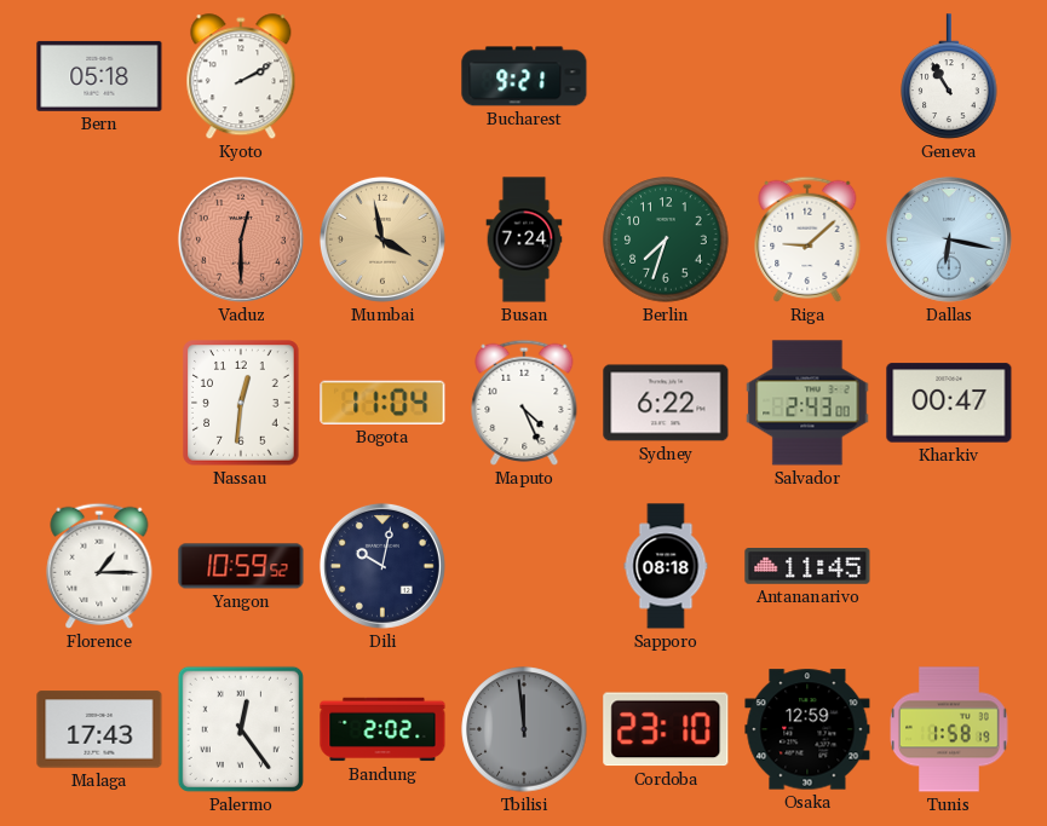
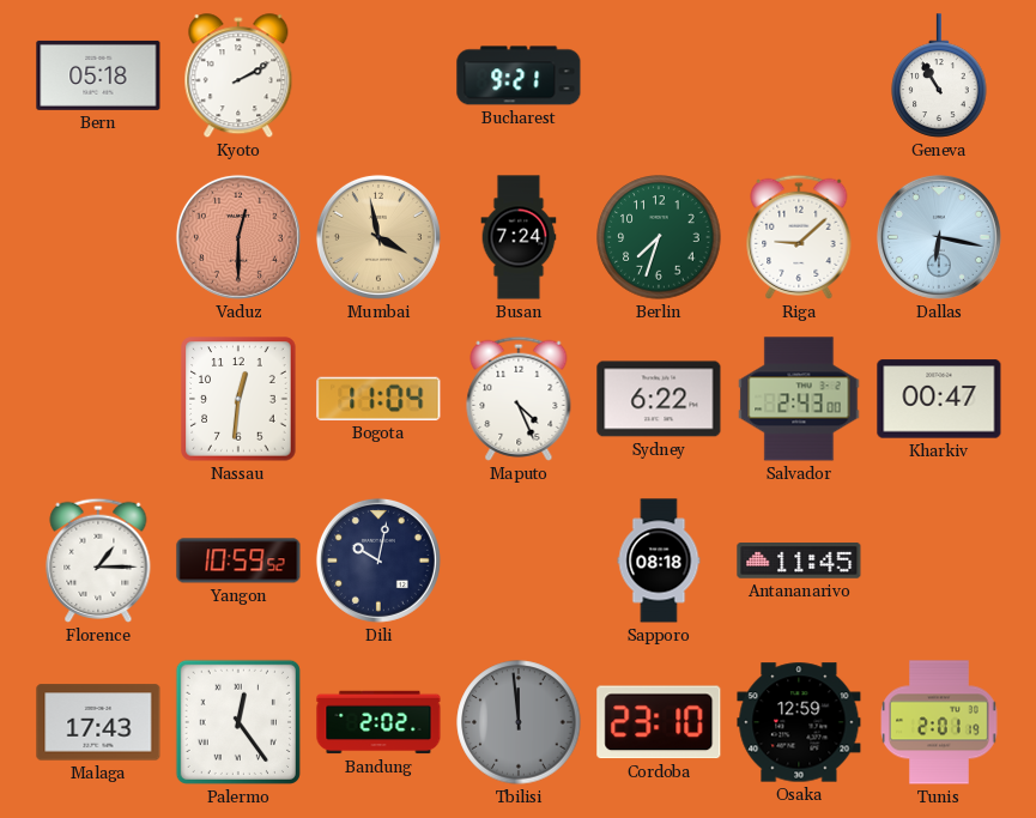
Tunis: 1:58 -> 2:01
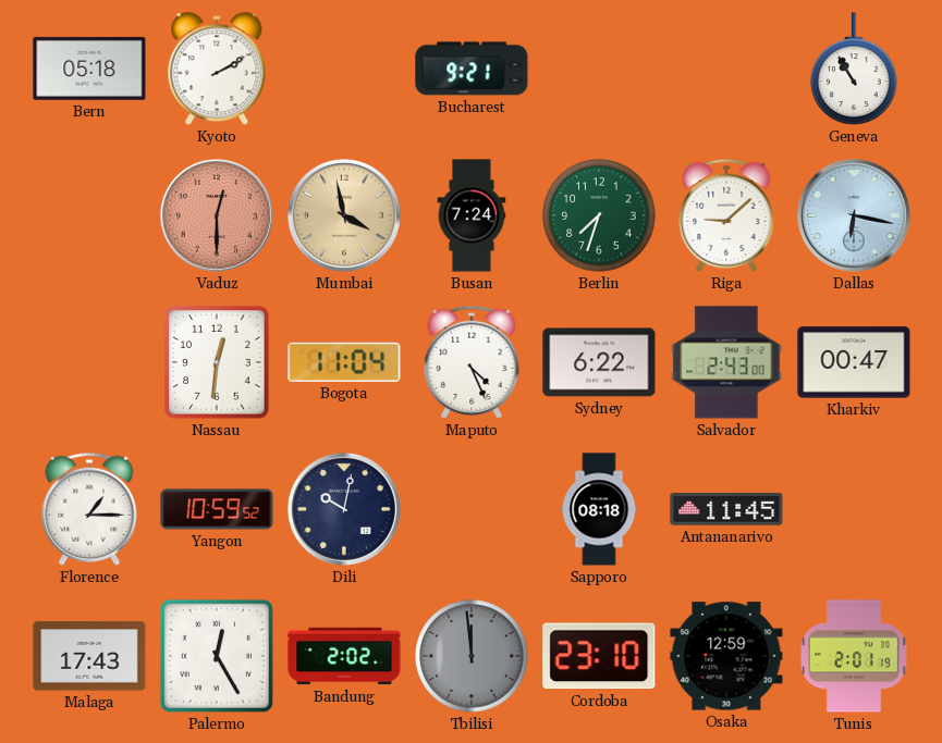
Palermo: 12:24 -> 12:25
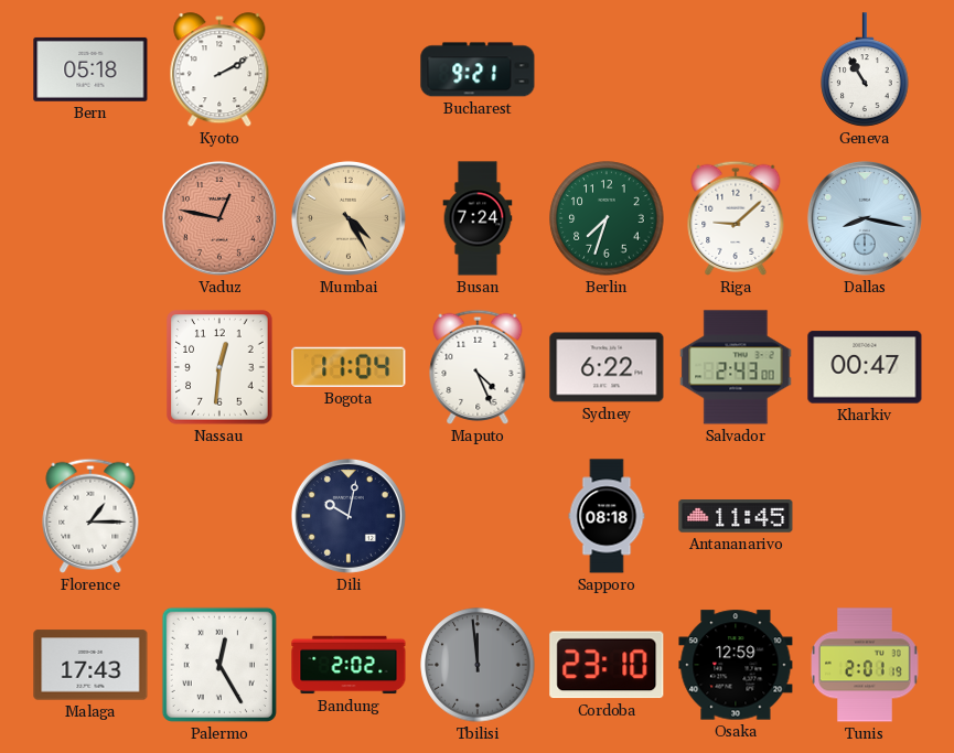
Vaduz: 12:30 -> 12:47
Mumbai: 3:58 -> 4:25
Dallas: 6:17 -> 8:17
Yangon: 10:59 -> none
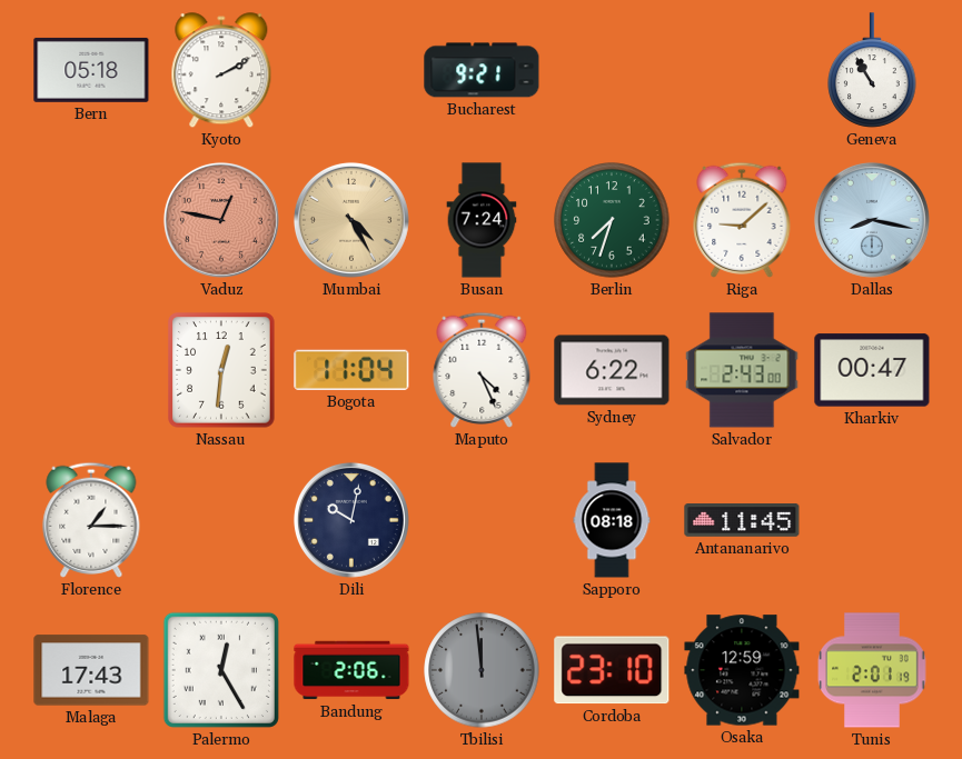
Bandung: 2:02 -> 2:06
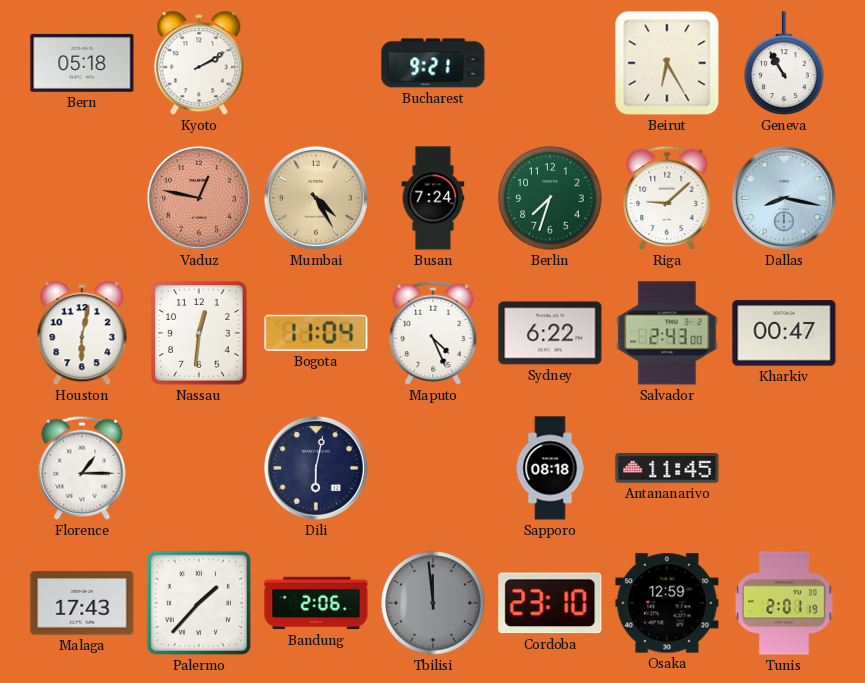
Beirut: none -> 6:25
Houston: none -> 6:02
Dili: 10:02 -> 6:02
Palermo: 12:25 -> 1:37
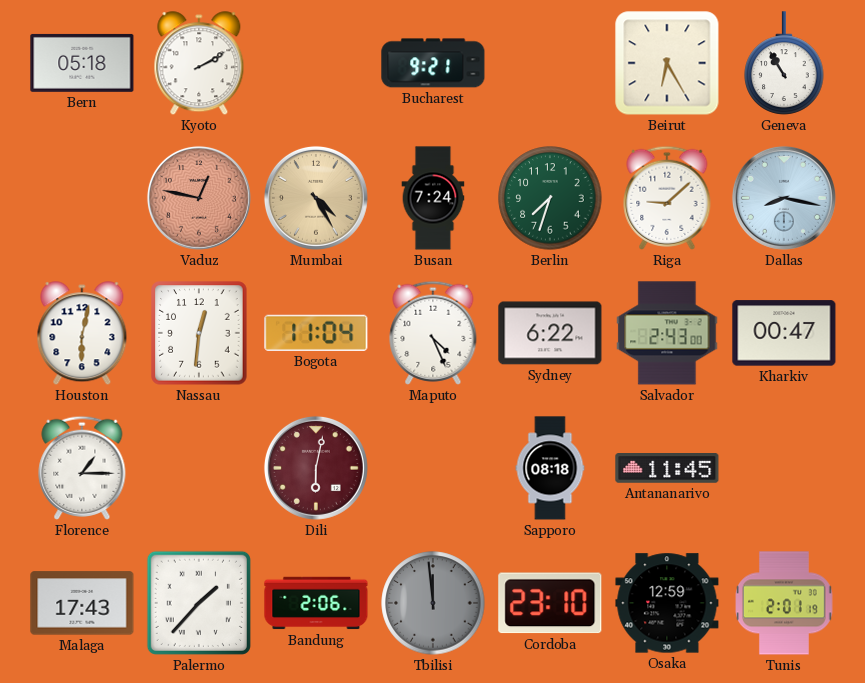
Dili dial: navy -> burgundy
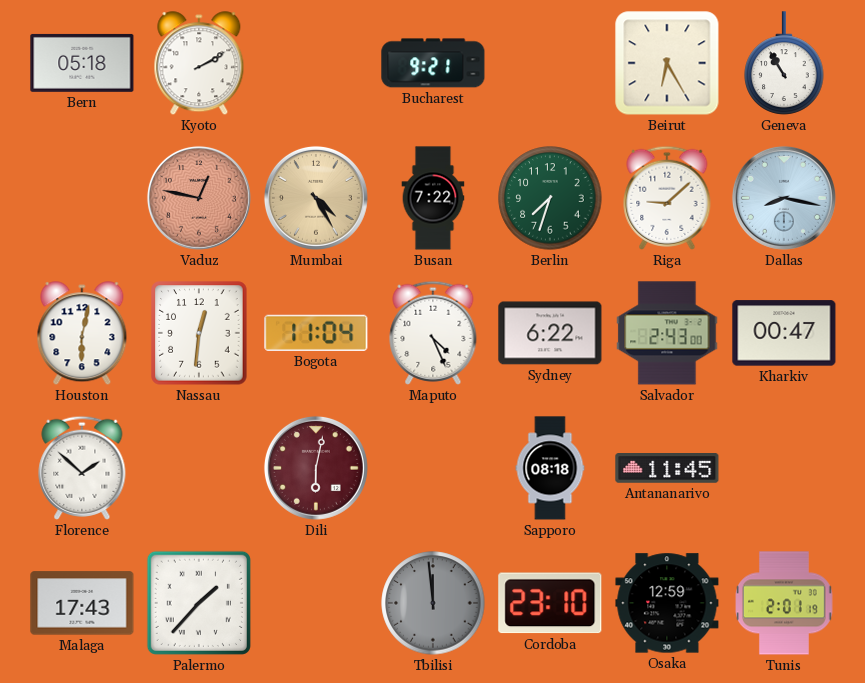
Busan: 7:24 -> 7:22
Florence: 1:15 -> 1:52
Bandung: 2:06 -> none
